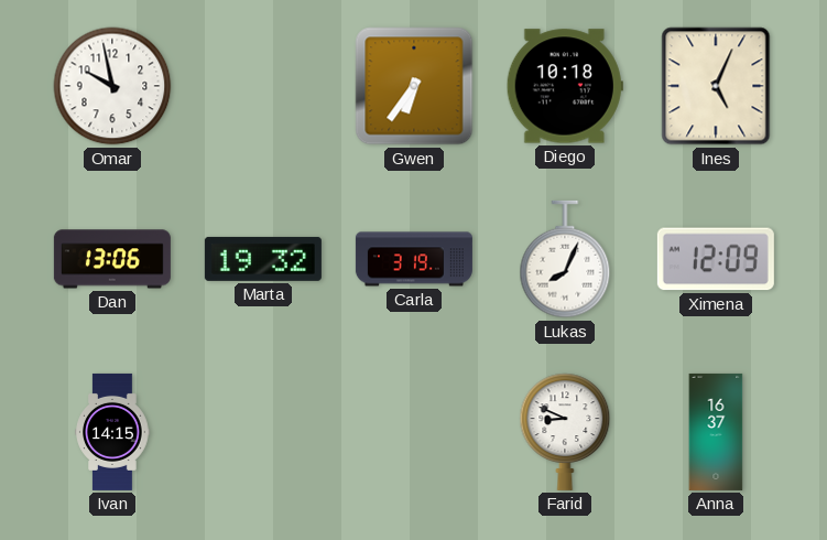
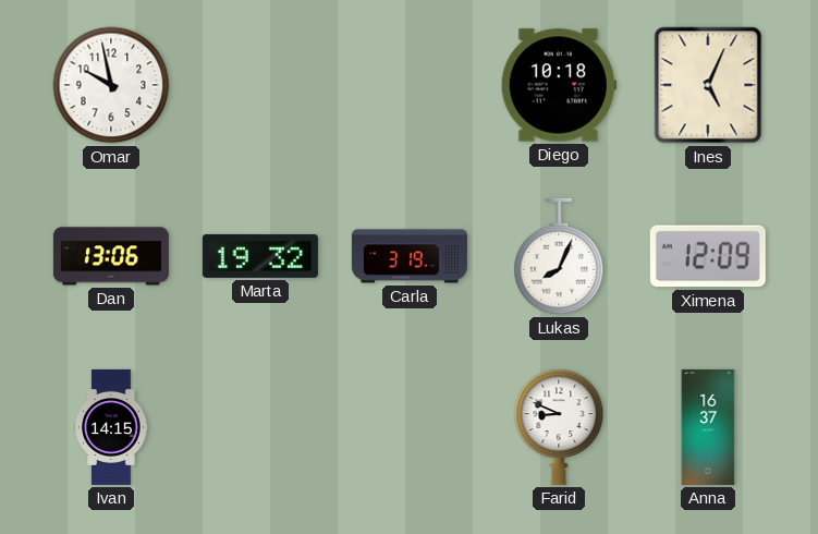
Gwen: 6:36 -> none
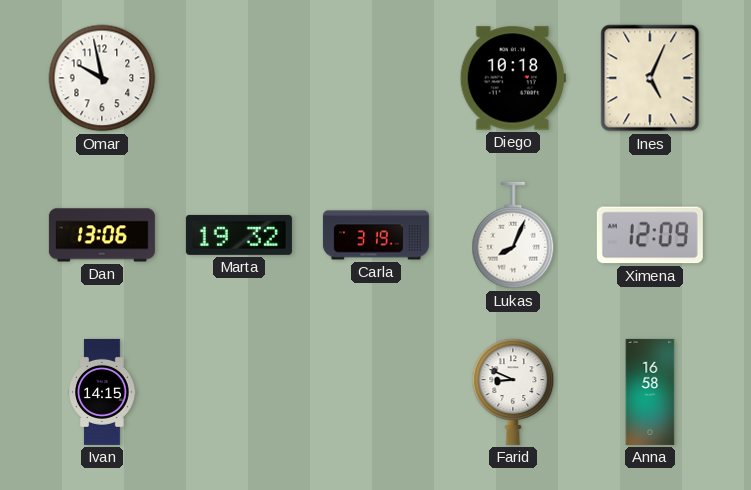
Anna: 16:37 -> 16:58
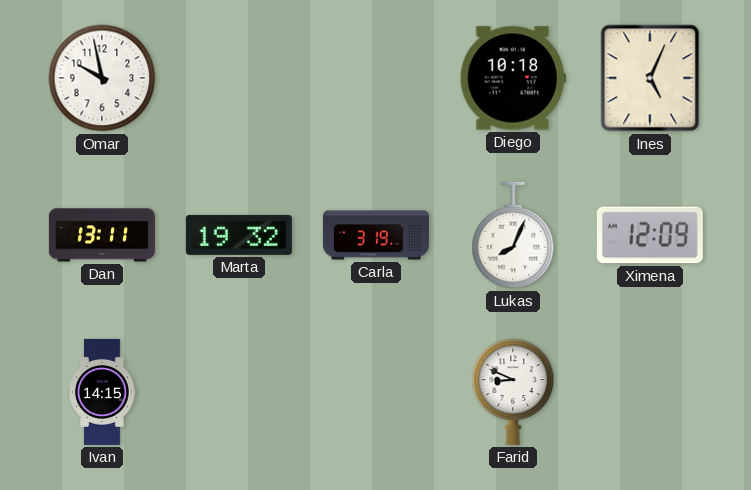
Dan: 13:06 -> 13:11
Anna: 16:58 -> none
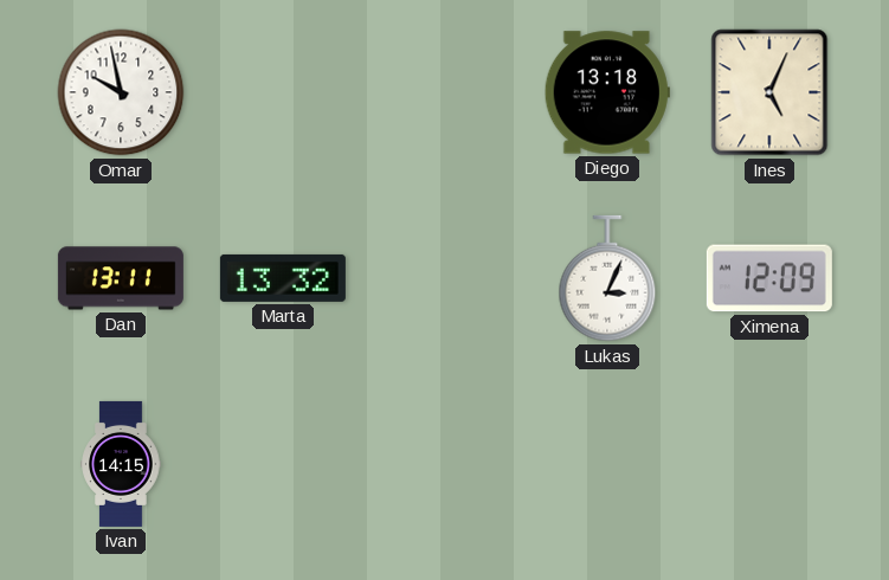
Diego: 10:18 -> 13:18
Marta: 19:32 -> 13:32
Carla: 3:19 -> none
Lukas: 8:04 -> 3:04
Farid: 8:49 -> none
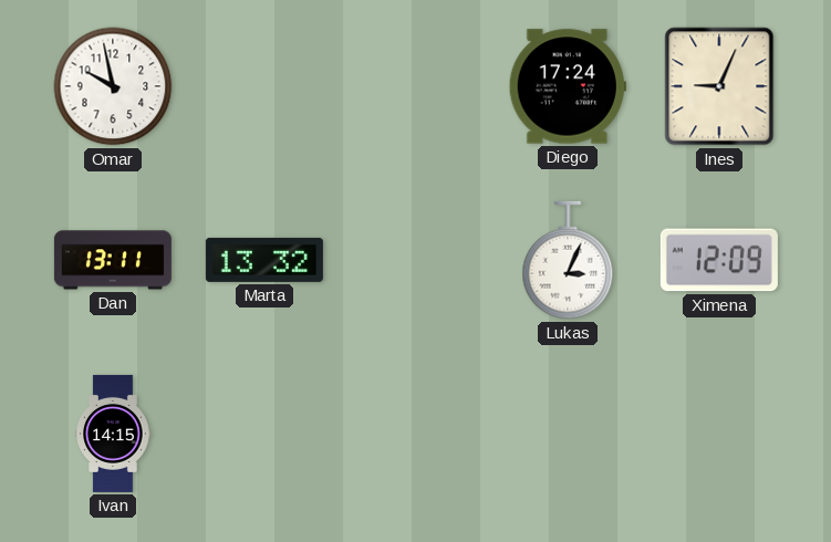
Diego: 13:18 -> 17:24
Ines: 5:04 -> 9:04
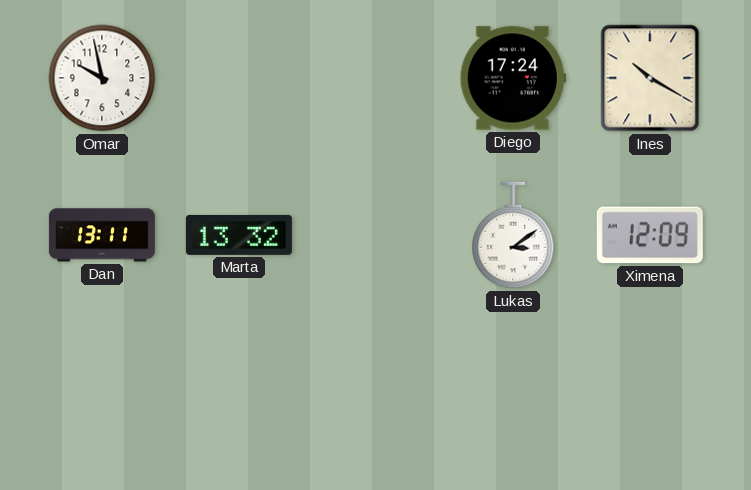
Ines: 9:04 -> 10:20
Lukas: 3:04 -> 3:09
Ivan: 14:15 -> none
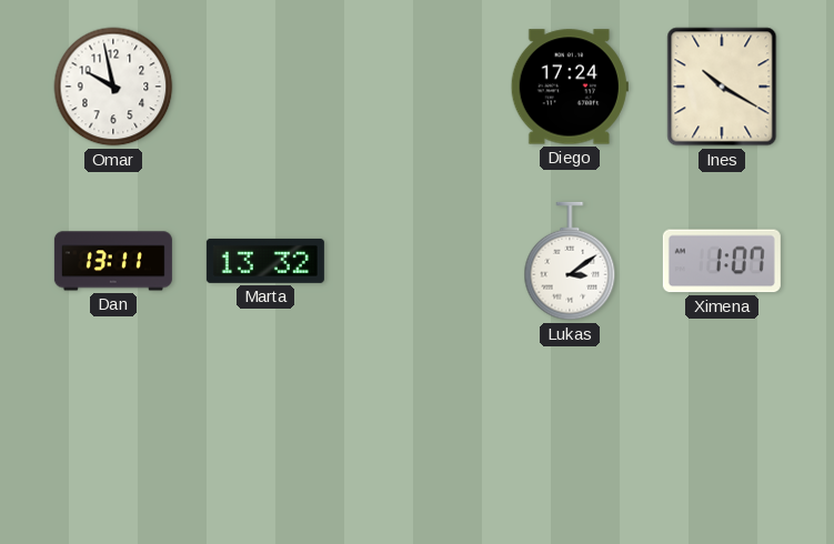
Ximena: 12:09 -> 1:07
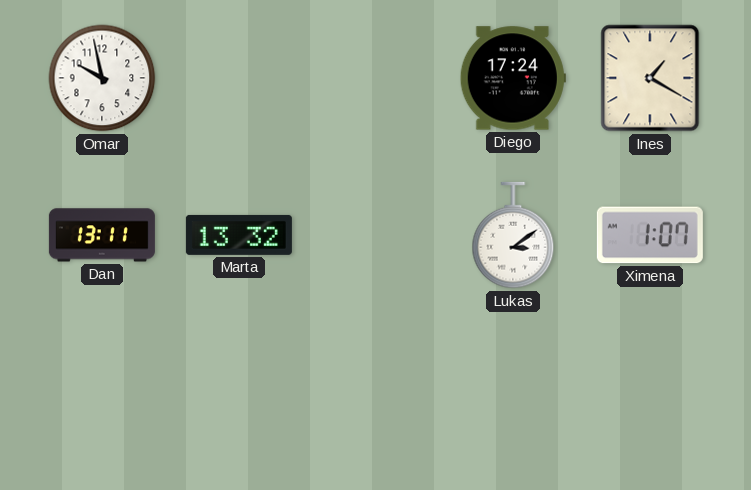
Ines: 10:20 -> 1:20
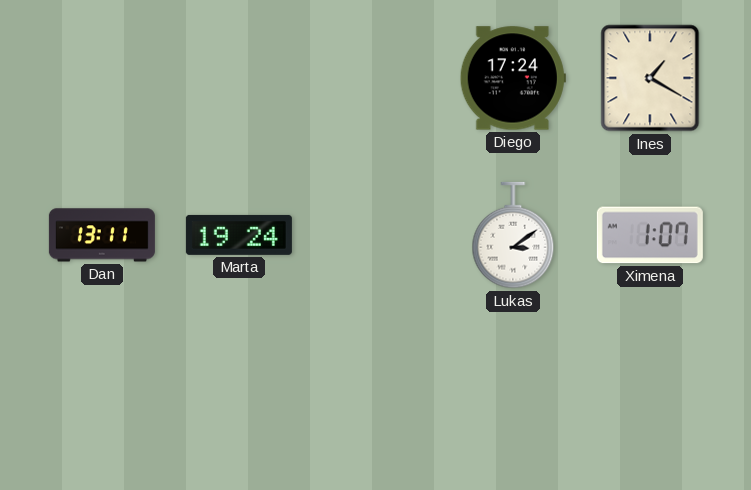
Omar: 9:58 -> none
Marta: 13:32 -> 19:24
